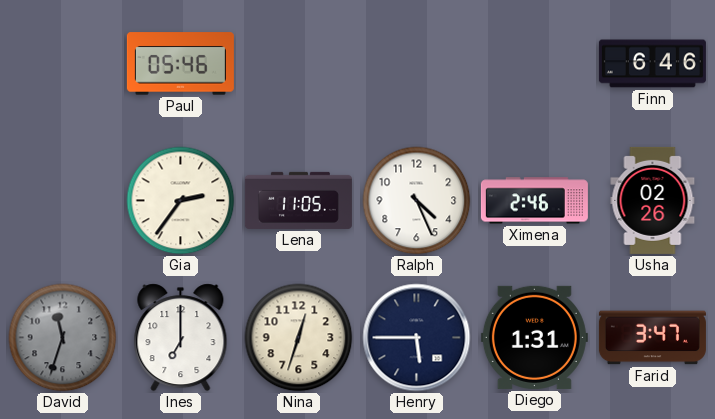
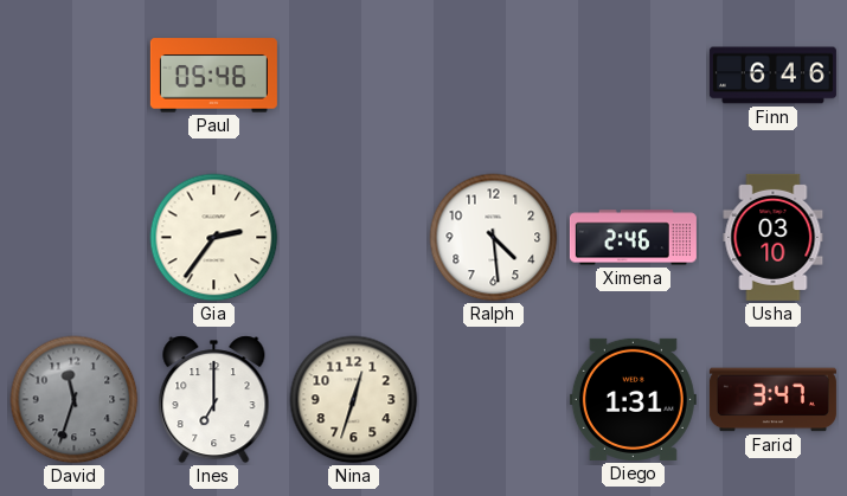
Lena: 11:05 -> none
Ralph: 4:26 -> 4:29
Usha: 02:26 -> 03:10
Henry: 5:45 -> none
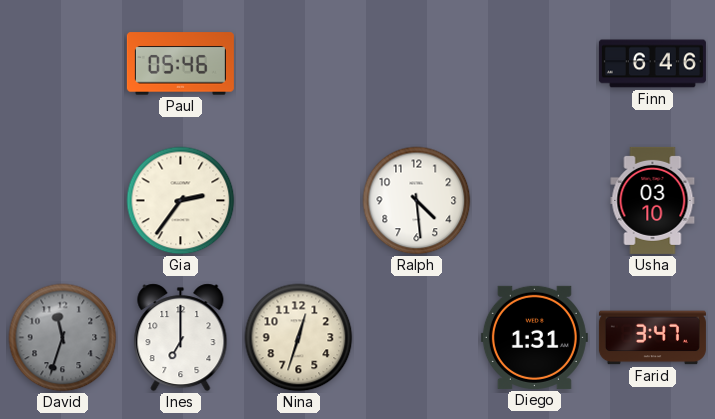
Ximena: 2:46 -> none
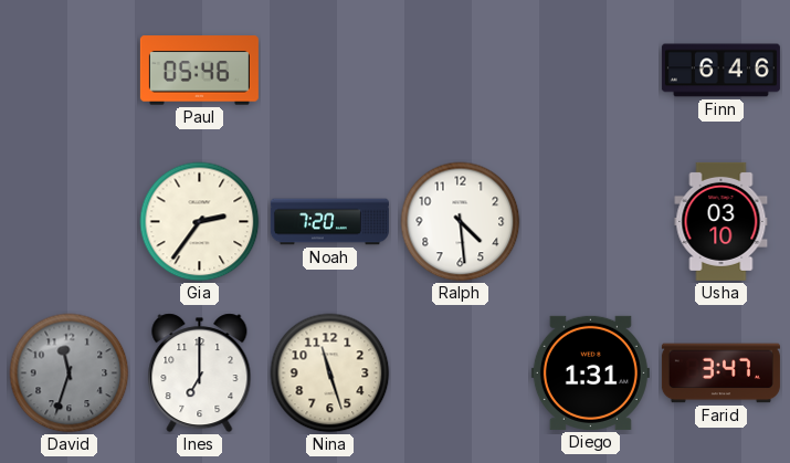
Noah: none -> 7:20
Nina: 12:33 -> 11:27
